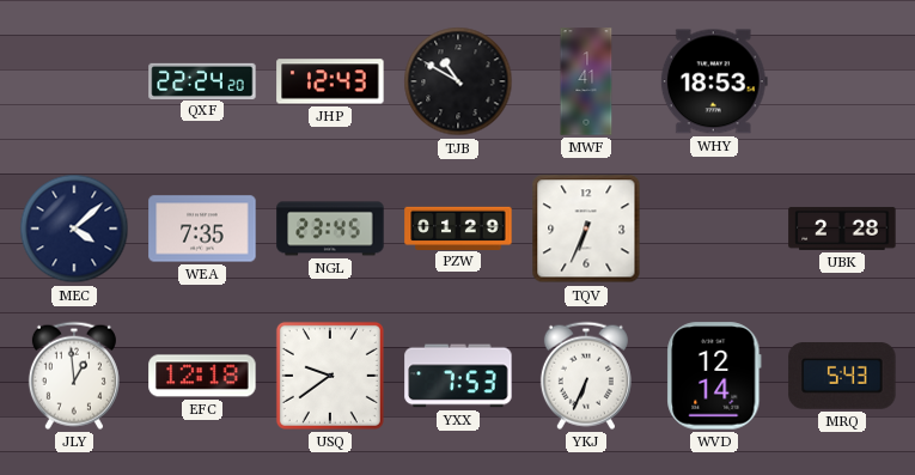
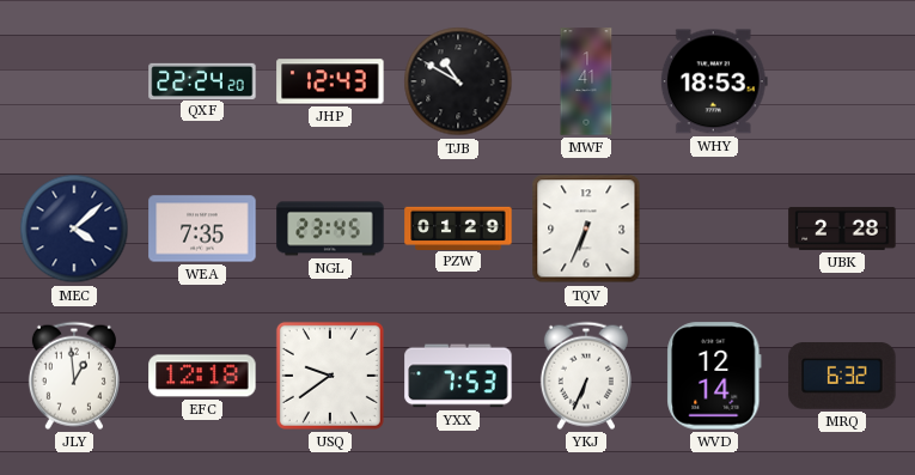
MRQ: 5:43 -> 6:32
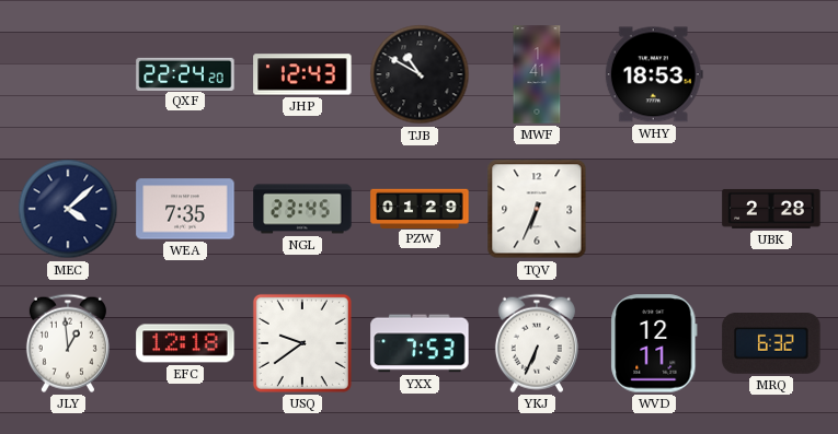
WVD: 12:14 -> 12:11
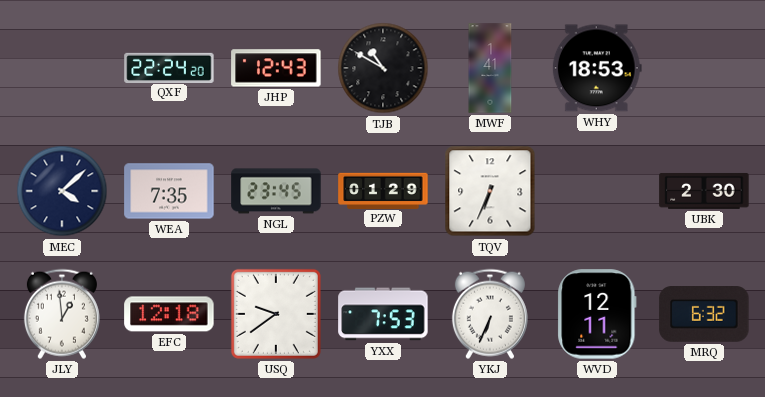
UBK: 2:28 -> 2:30
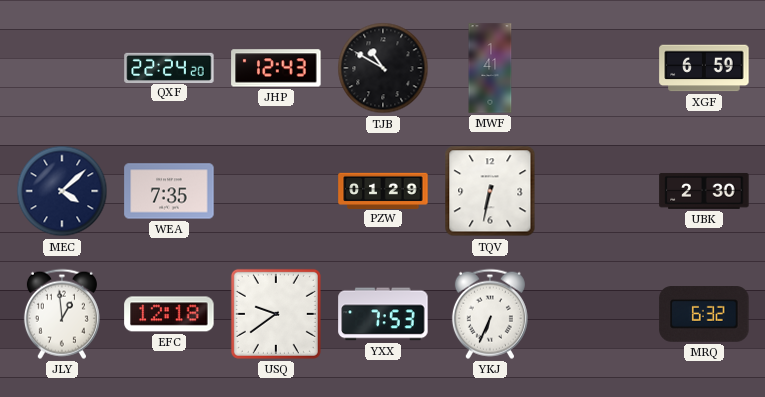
WHY: 18:53 -> none
XGF: none -> 6:59
NGL: 23:45 -> none
TQV: 6:34 -> 6:32
WVD: 12:11 -> none
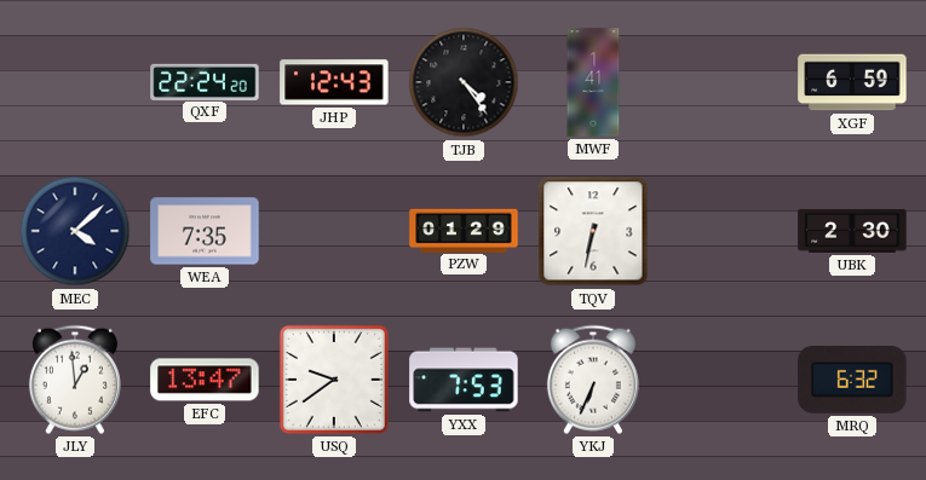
TJB: 10:50 -> 4:24
EFC: 12:18 -> 13:47
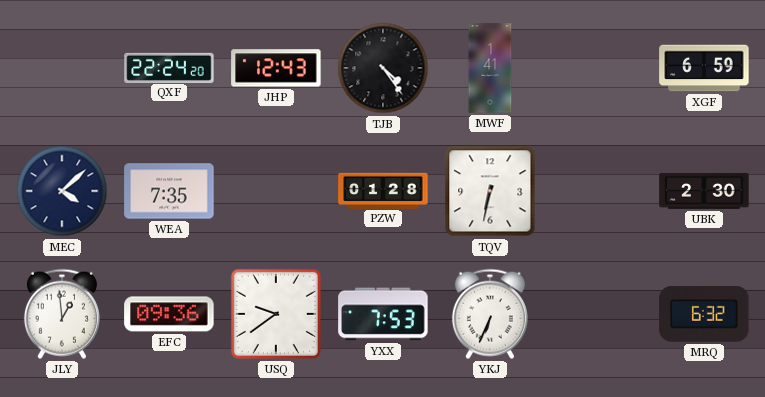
PZW: 01:29 -> 01:28
EFC: 13:47 -> 09:36
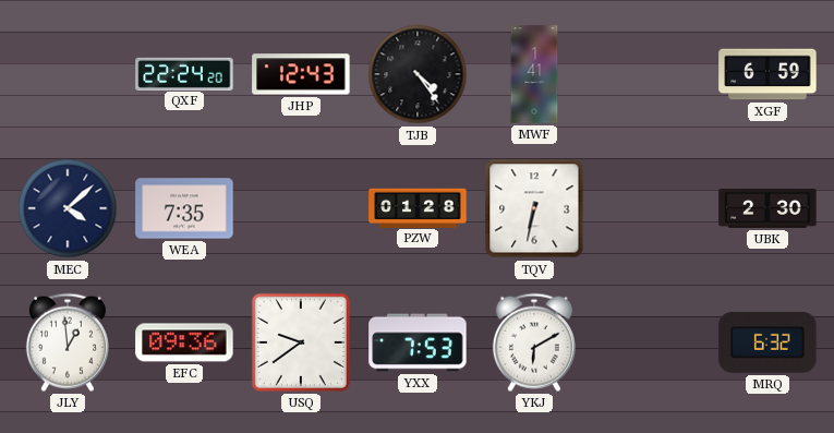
YKJ: 6:34 -> 6:10
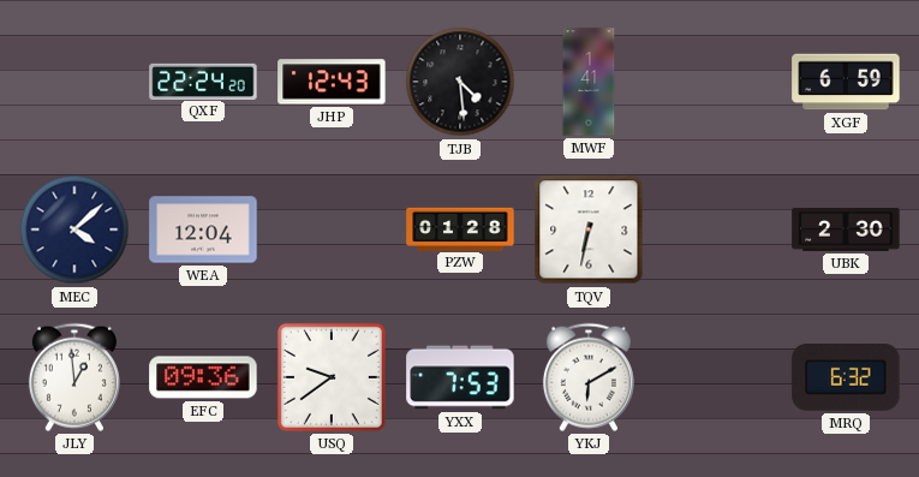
TJB: 4:24 -> 4:29
WEA: 7:35 -> 12:04
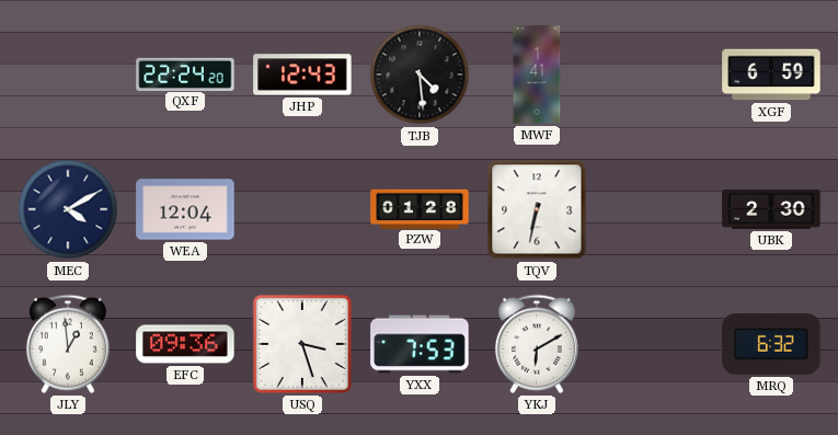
MEC: 4:08 -> 4:10
USQ: 9:39 -> 3:27
